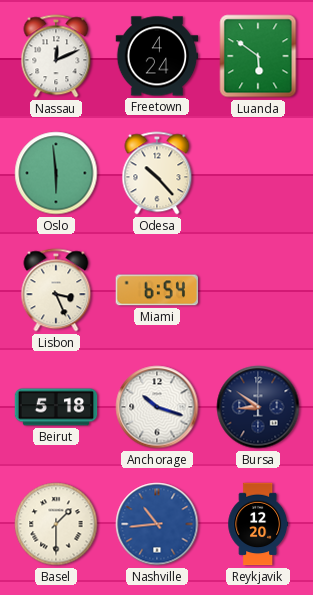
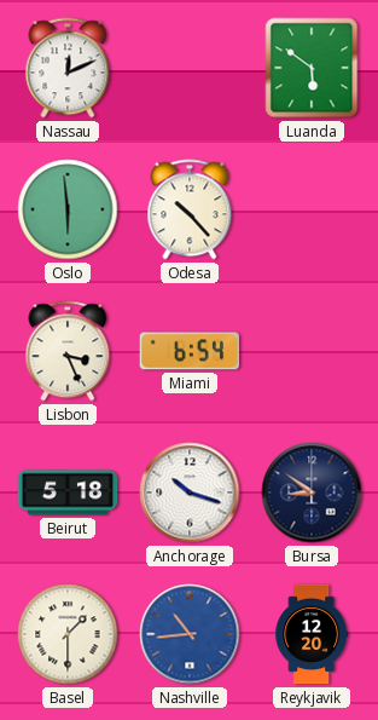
Freetown: 4:24 -> none
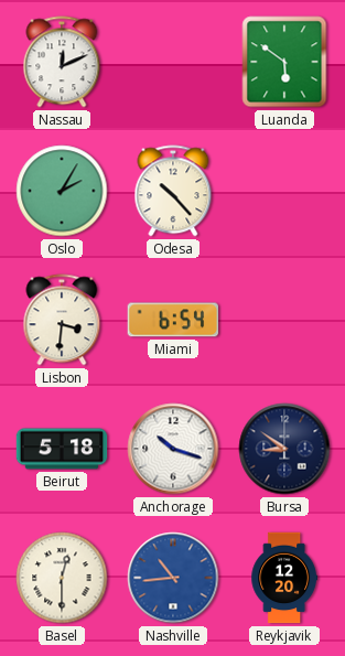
Oslo: 5:59 -> 2:05
Lisbon: 3:26 -> 3:31
Basel: 1:30 -> 12:30
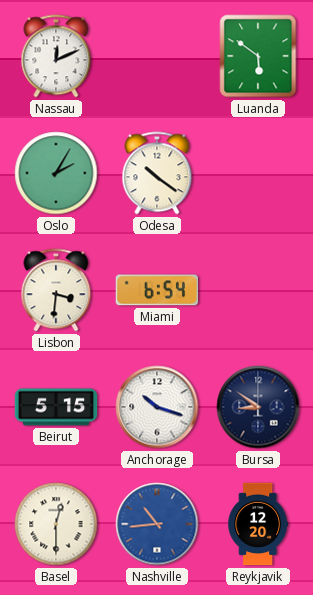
Odesa: 10:23 -> 10:21
Beirut: 5:18 -> 5:15
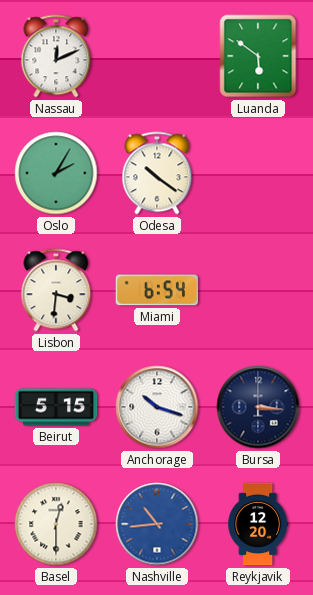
Bursa: 8:51 -> 3:16
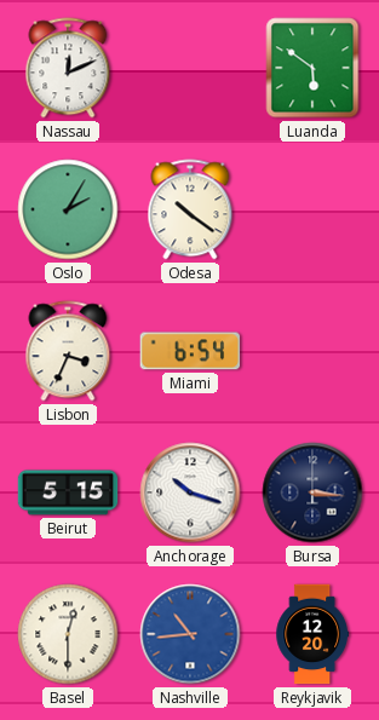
Lisbon: 3:31 -> 3:34
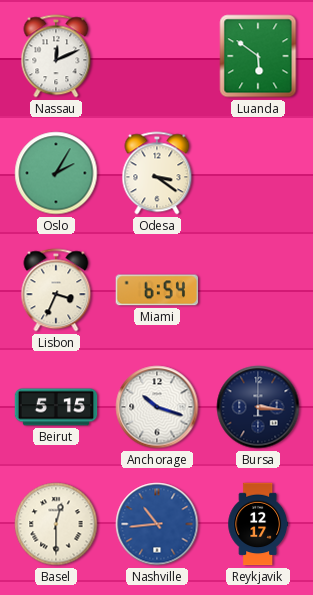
Odesa: 10:21 -> 3:21
Reykjavik: 12:20 -> 12:17
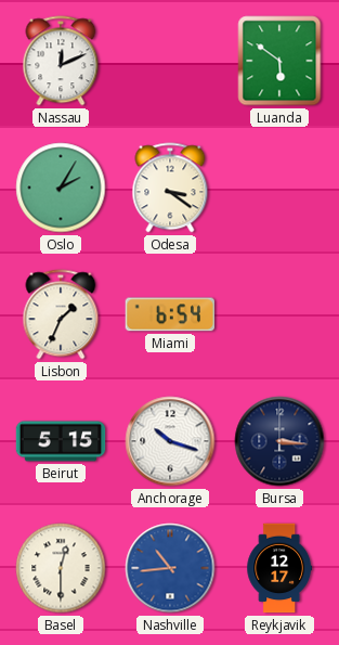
Lisbon: 3:34 -> 1:34
